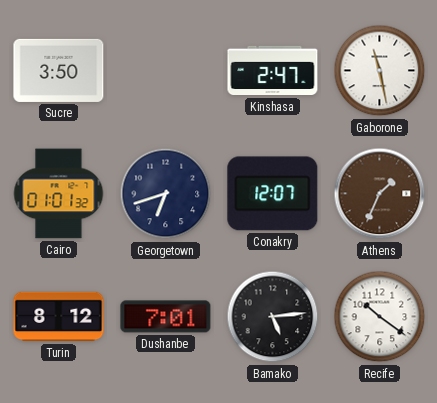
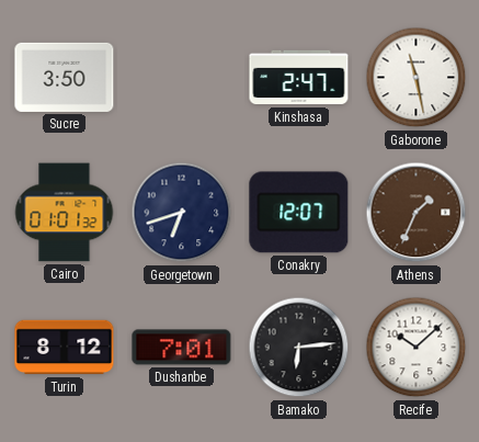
Bamako: 5:14 -> 6:14
Recife: 10:21 -> 10:08
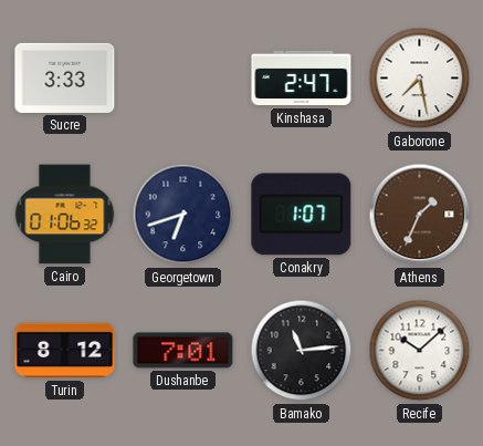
Sucre: 3:50 -> 3:33
Gaborone: 11:28 -> 7:28
Cairo: 01:01 -> 01:06
Conakry: 12:07 -> 1:07
Bamako: 6:14 -> 11:14
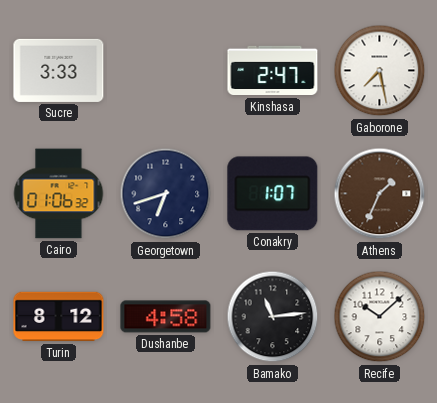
Dushanbe: 7:01 -> 4:58
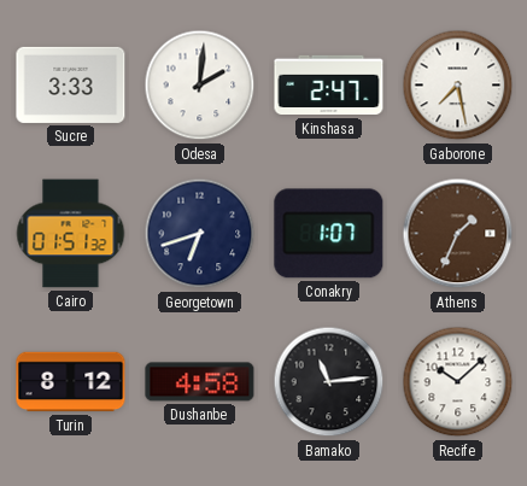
Odesa: none -> 2:01
Cairo: 01:06 -> 01:51
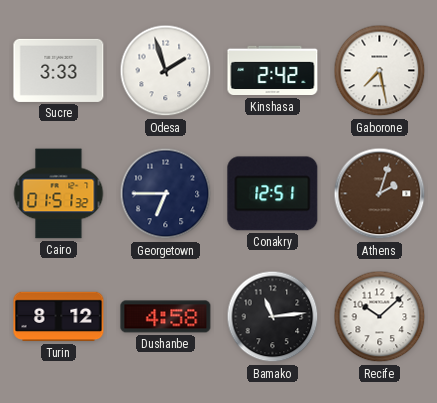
Odesa: 2:01 -> 1:57
Kinshasa: 2:47 -> 2:42
Georgetown: 6:42 -> 6:45
Conakry: 1:07 -> 12:51
Athens: 1:34 -> 2:03
